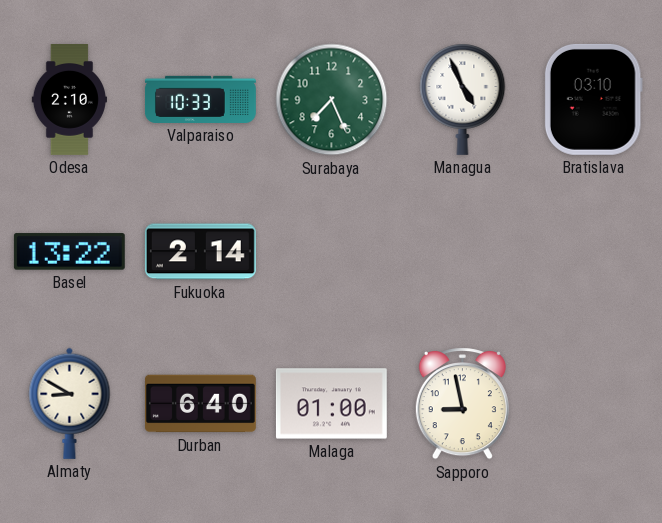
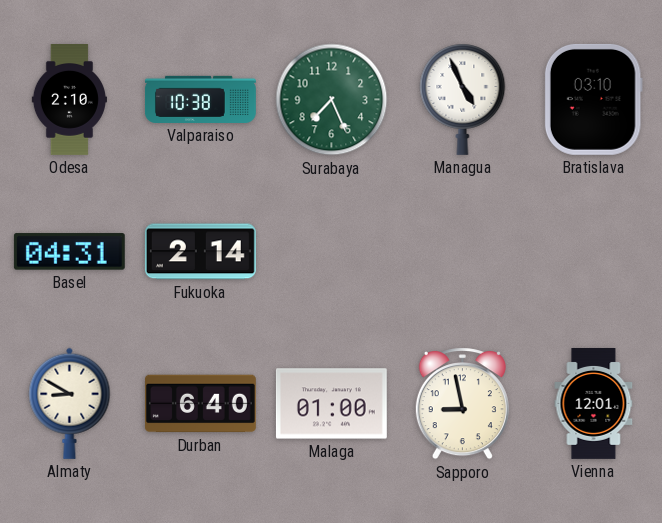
Valparaiso: 10:33 -> 10:38
Basel: 13:22 -> 04:31
Vienna: none -> 12:01
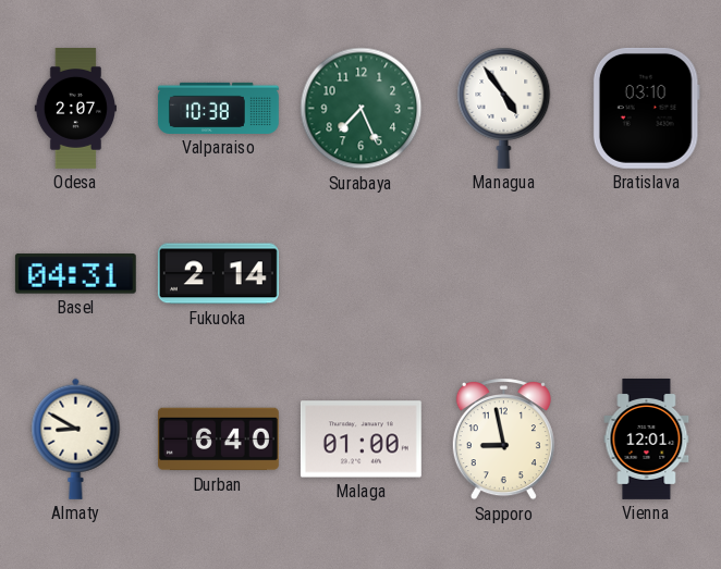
Odesa: 2:10 -> 2:07
Managua: 4:56 -> 4:54
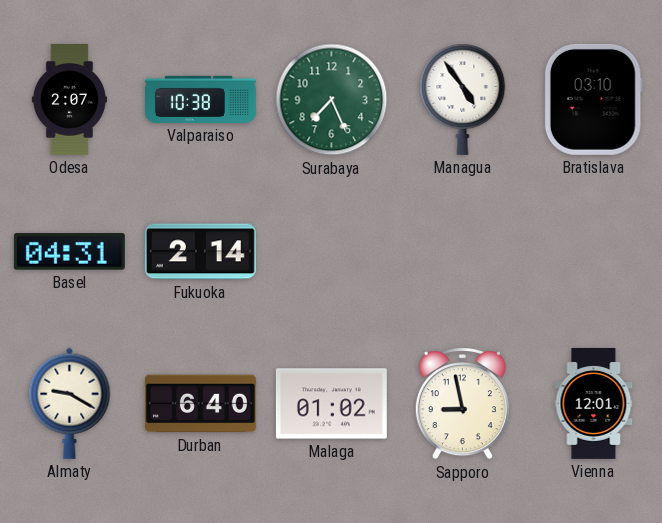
Almaty: 8:50 -> 9:20
Malaga: 01:00 -> 01:02
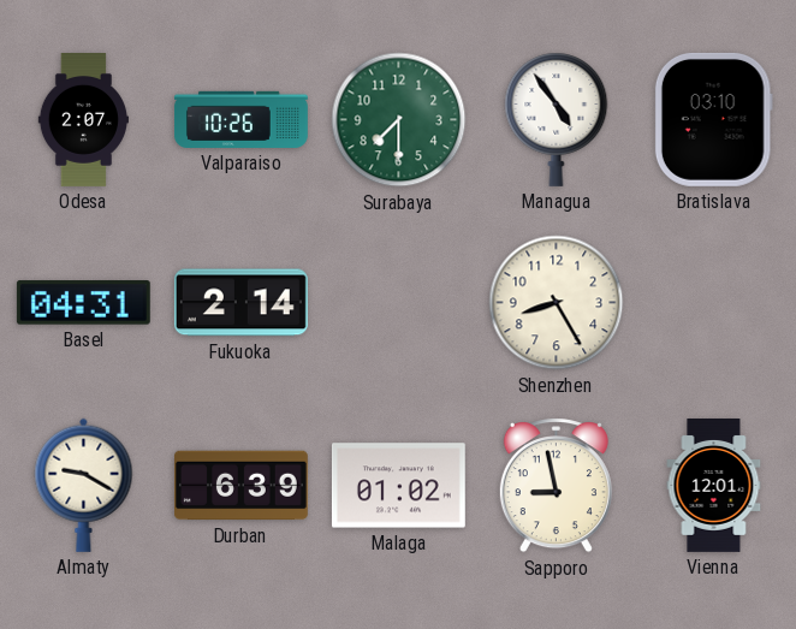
Valparaiso: 10:38 -> 10:26
Surabaya: 7:26 -> 7:30
Shenzhen: none -> 8:25
Durban: 6:40 -> 6:39
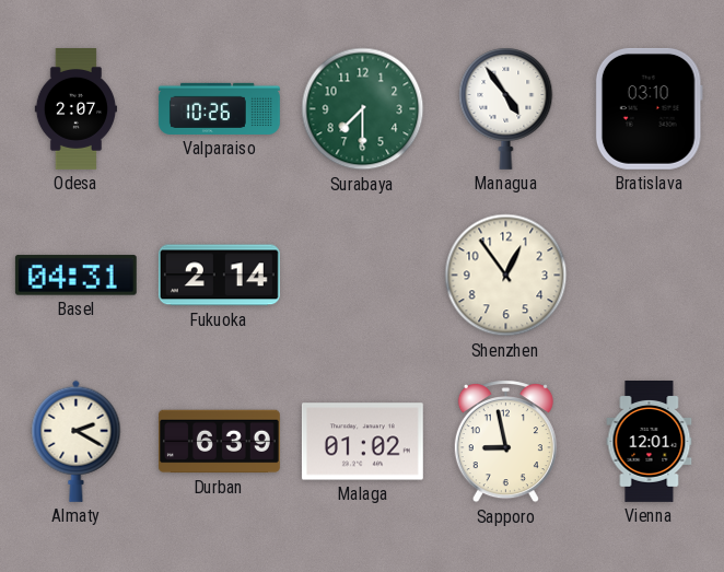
Shenzhen: 8:25 -> 12:54
Almaty: 9:20 -> 2:20
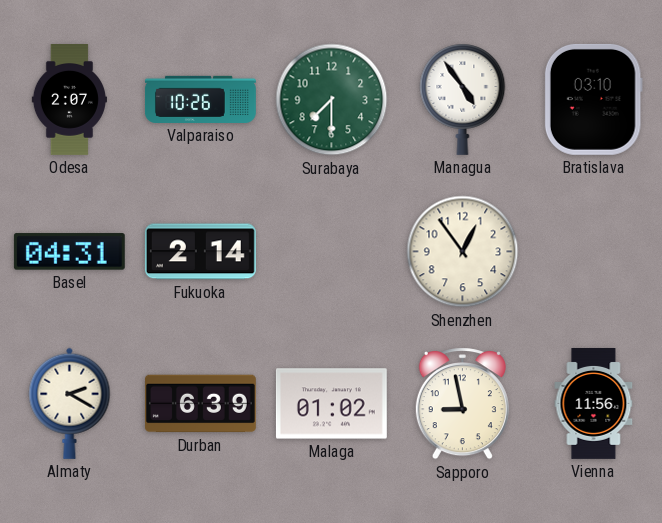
Vienna: 12:01 -> 11:56
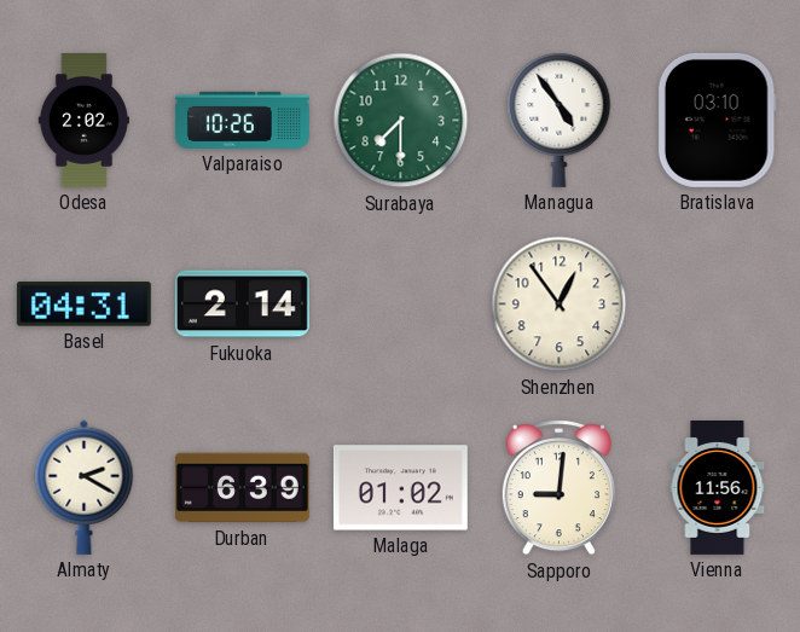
Odesa: 2:07 -> 2:02
Sapporo: 8:58 -> 9:01
